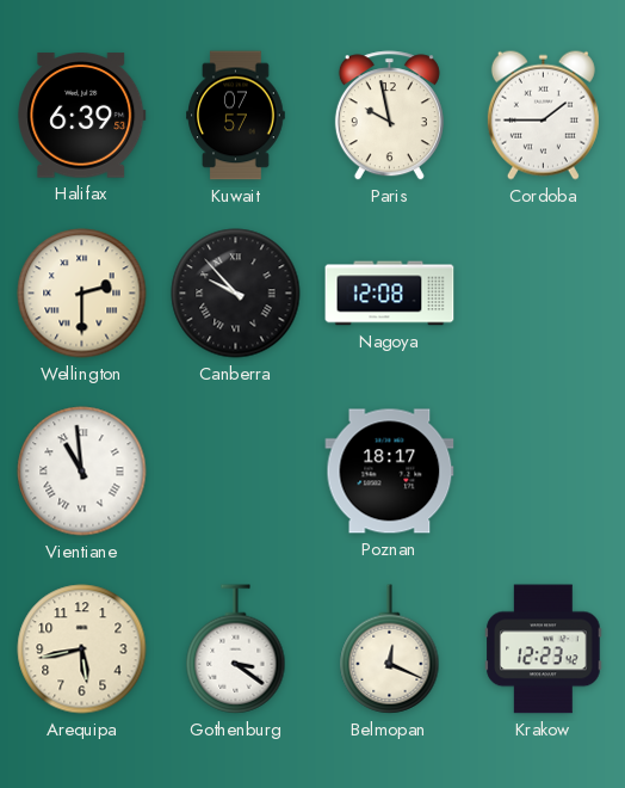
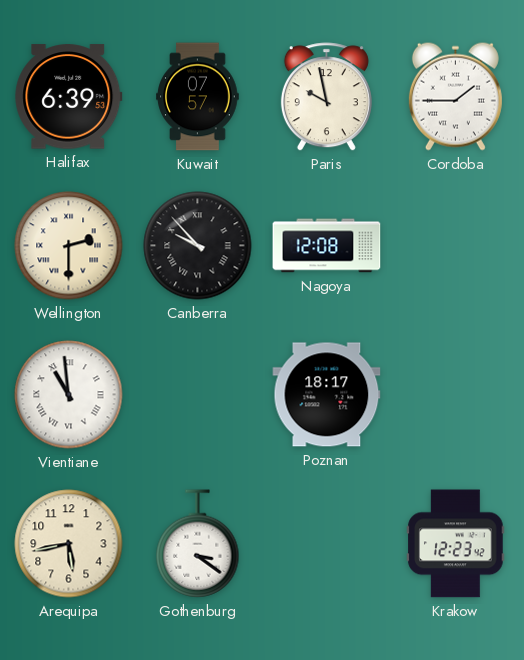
Belmopan: 12:19 -> none
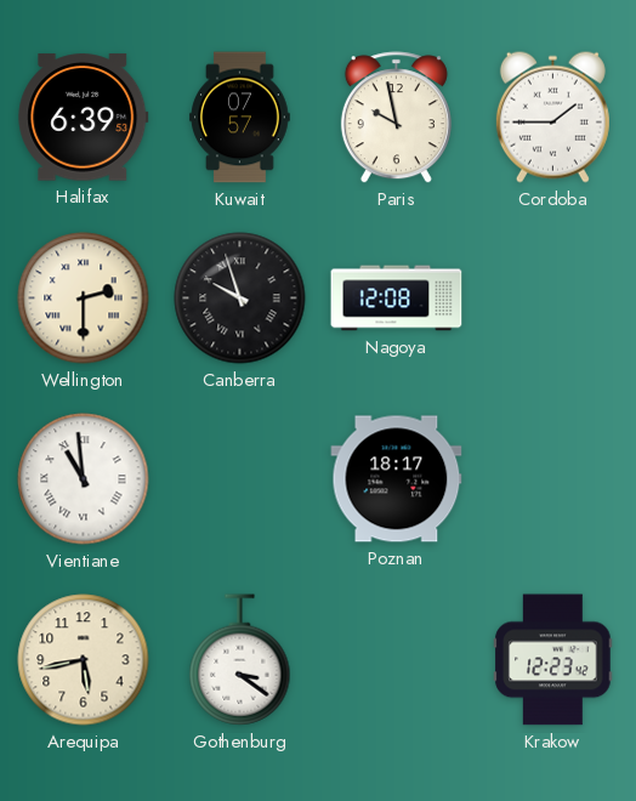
Canberra: 9:53 -> 9:57
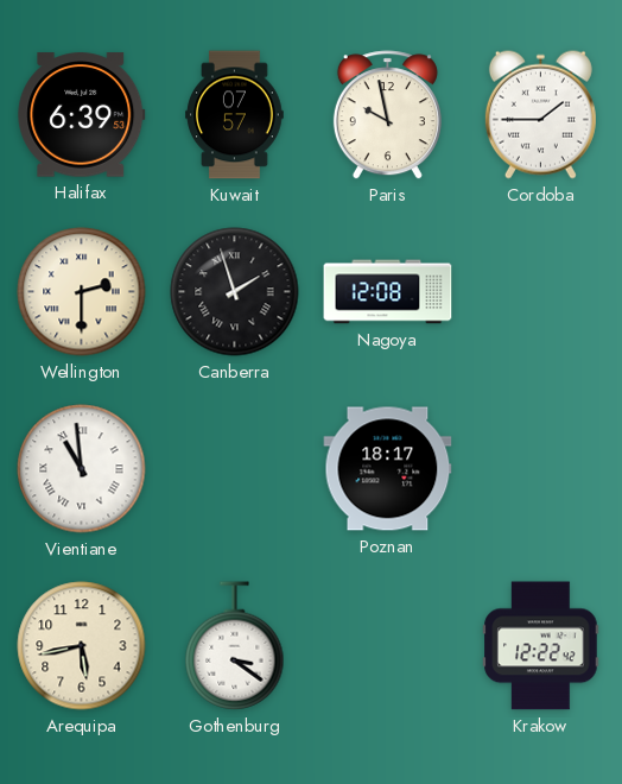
Canberra: 9:57 -> 1:57
Krakow: 12:23 -> 12:22
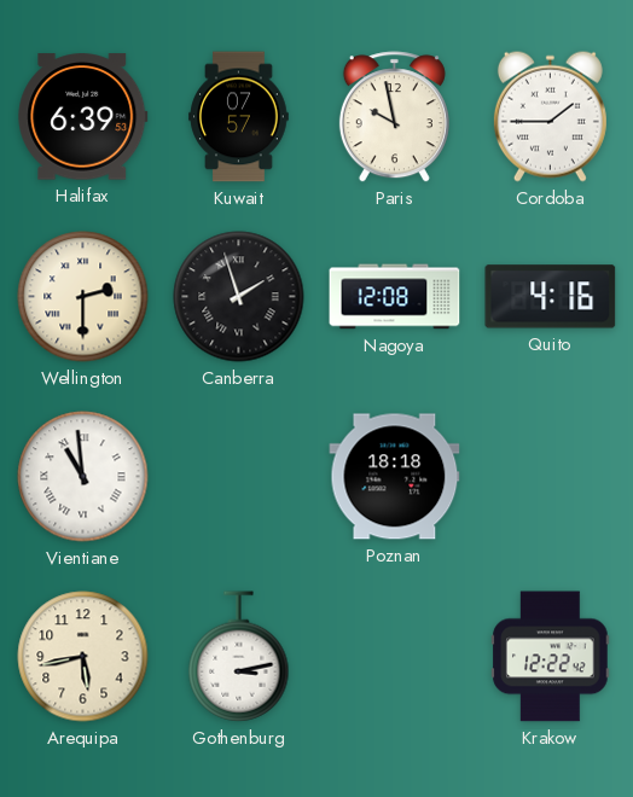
Quito: none -> 4:16
Poznan: 18:17 -> 18:18
Gothenburg: 3:21 -> 3:13
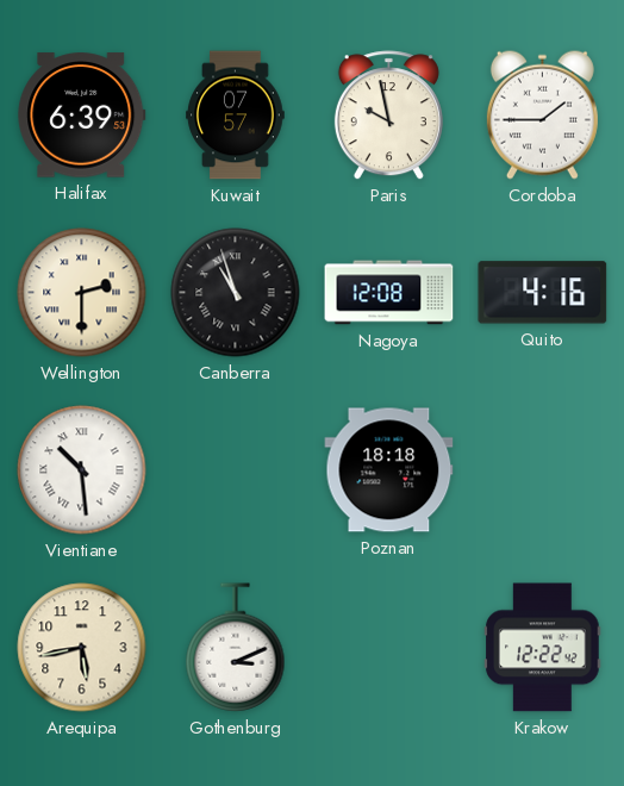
Canberra: 1:57 -> 10:57
Vientiane: 10:59 -> 10:29
Gothenburg: 3:13 -> 3:11
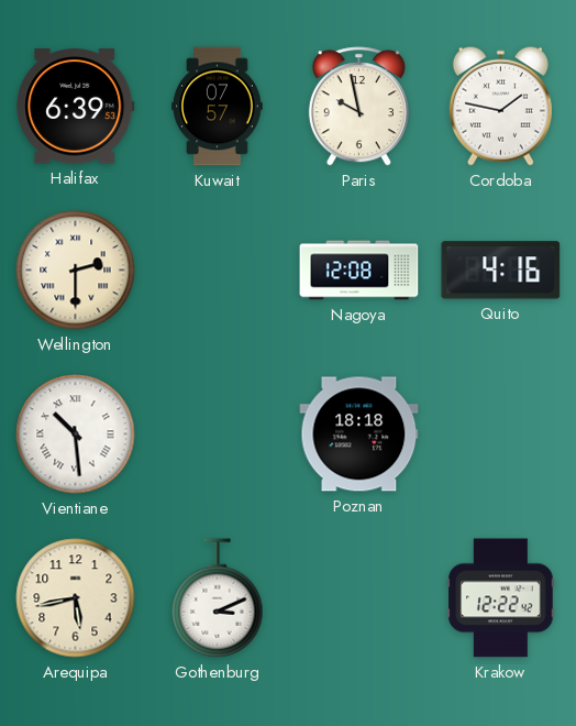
Cordoba: 1:45 -> 1:47
Canberra: 10:57 -> none
